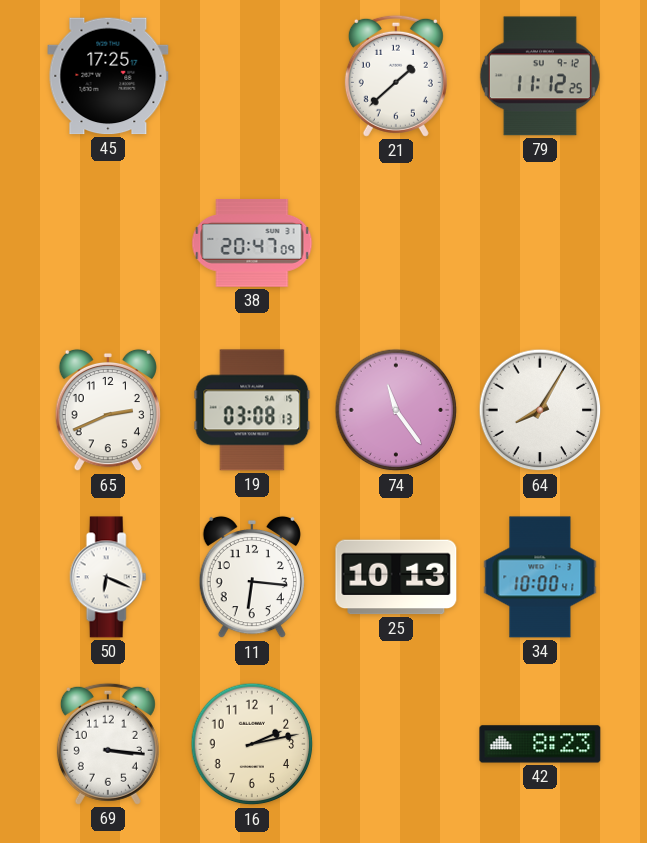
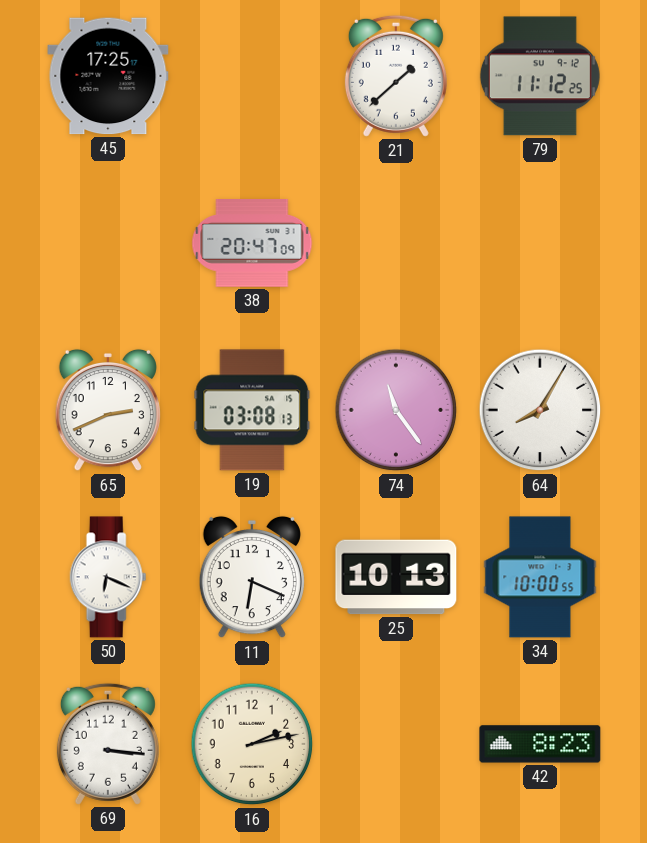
11: 6:16 -> 6:19
34: 10:00:41 -> 10:00:55
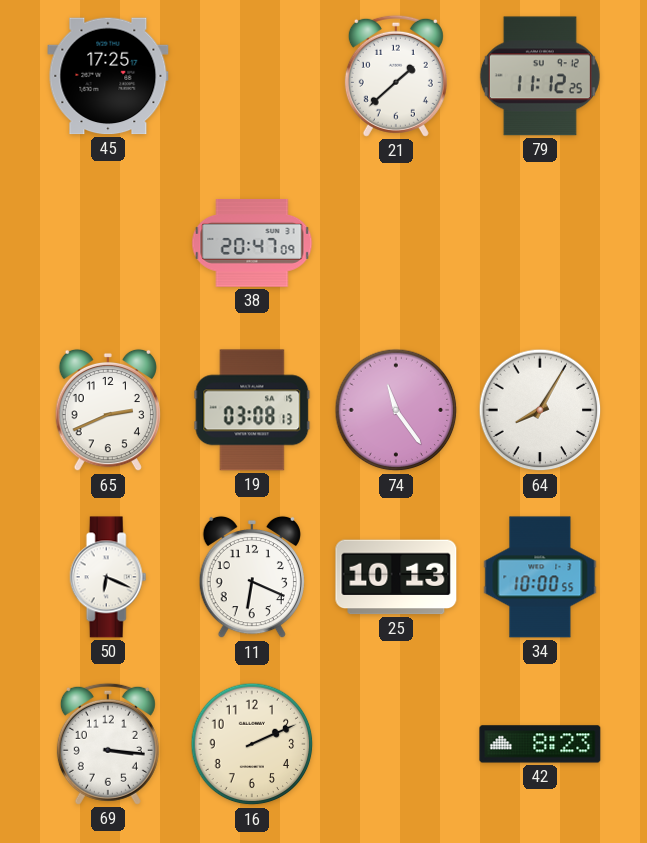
16: 2:13 -> 2:11
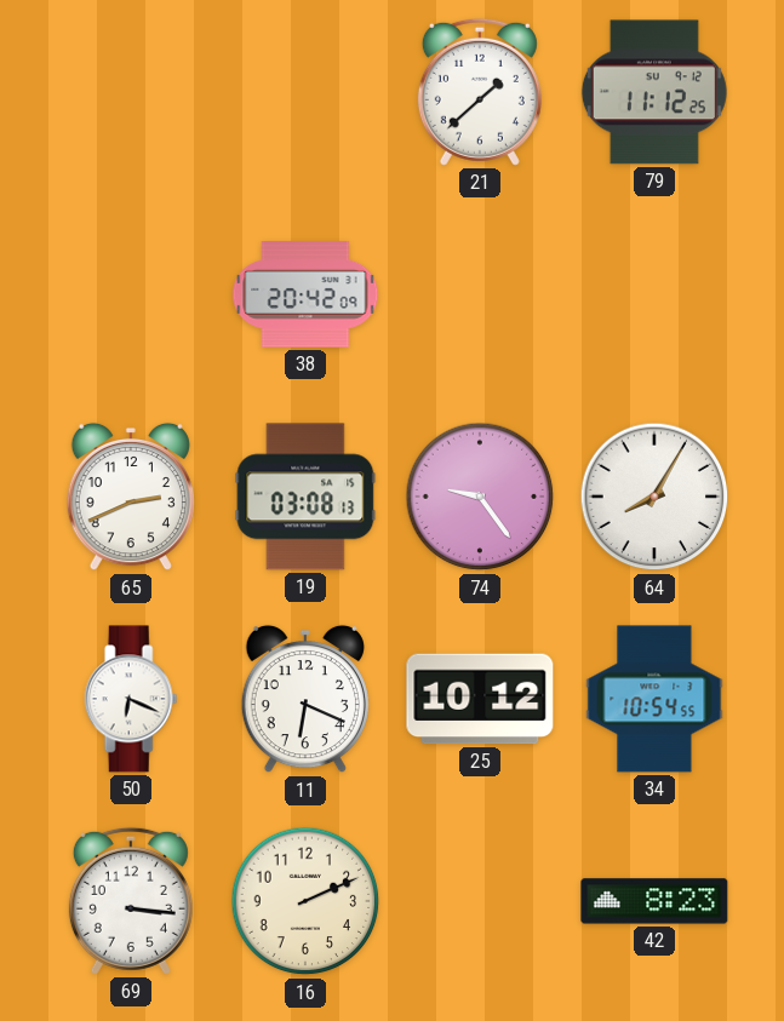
45: 17:25 -> none
38: 20:47 -> 20:42
74: 11:24 -> 9:24
25: 10:13 -> 10:12
34: 10:00 -> 10:54
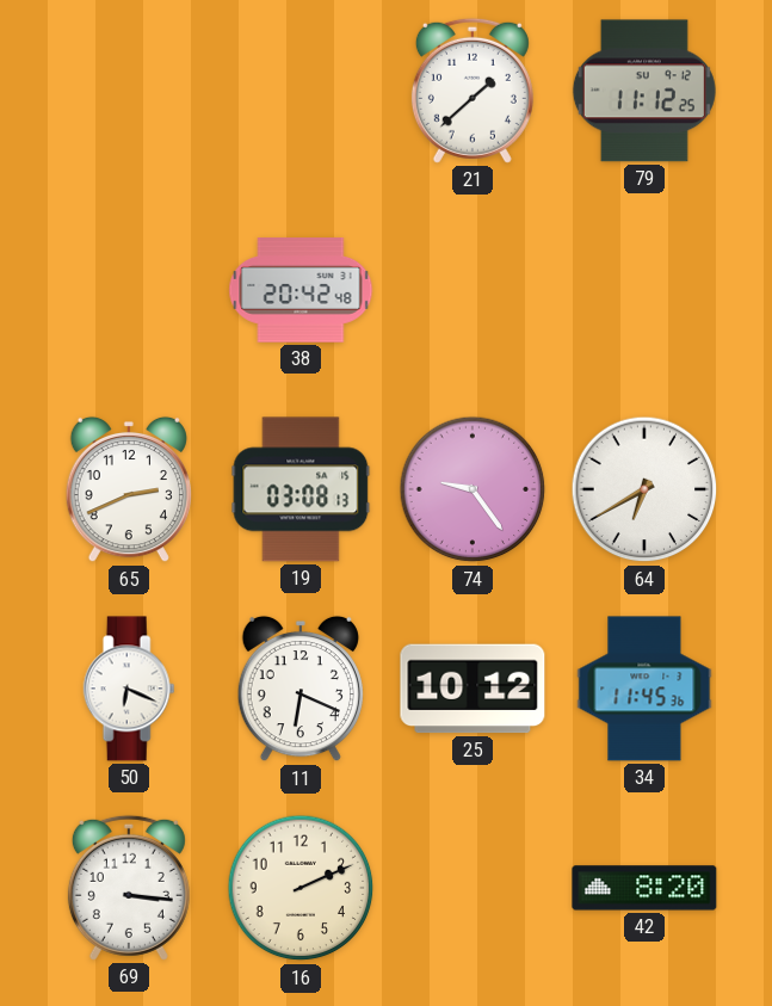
38: 20:42:09 -> 20:42:48
64: 8:05 -> 6:40
34: 10:54 -> 11:45
42: 8:23 -> 8:20
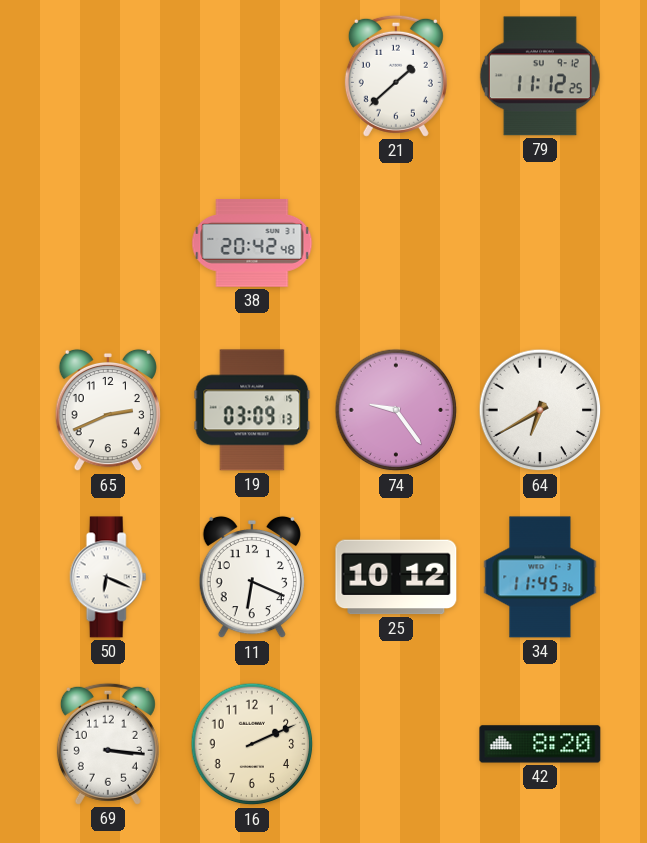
19: 03:08 -> 03:09
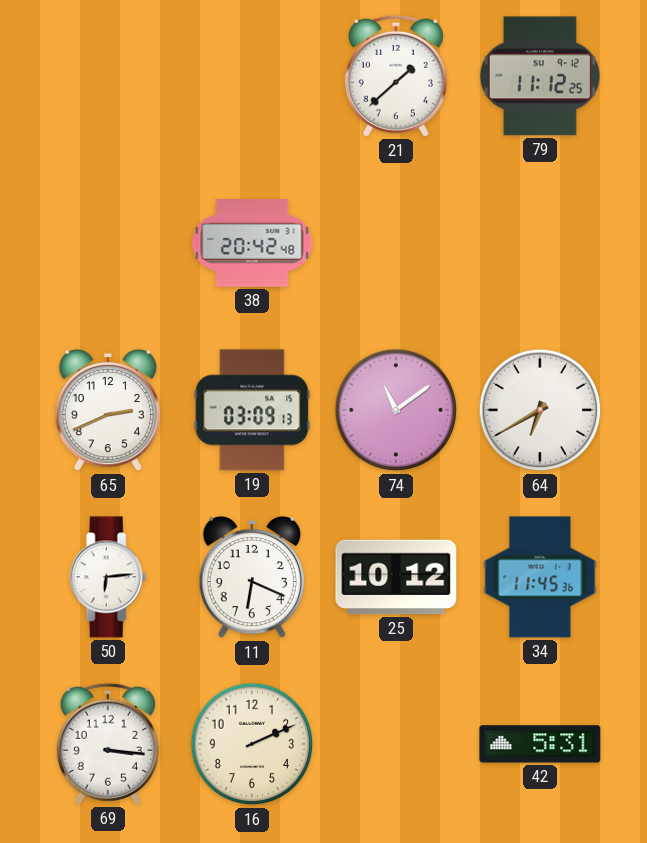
74: 9:24 -> 11:09
50: 6:19 -> 6:14
42: 8:20 -> 5:31
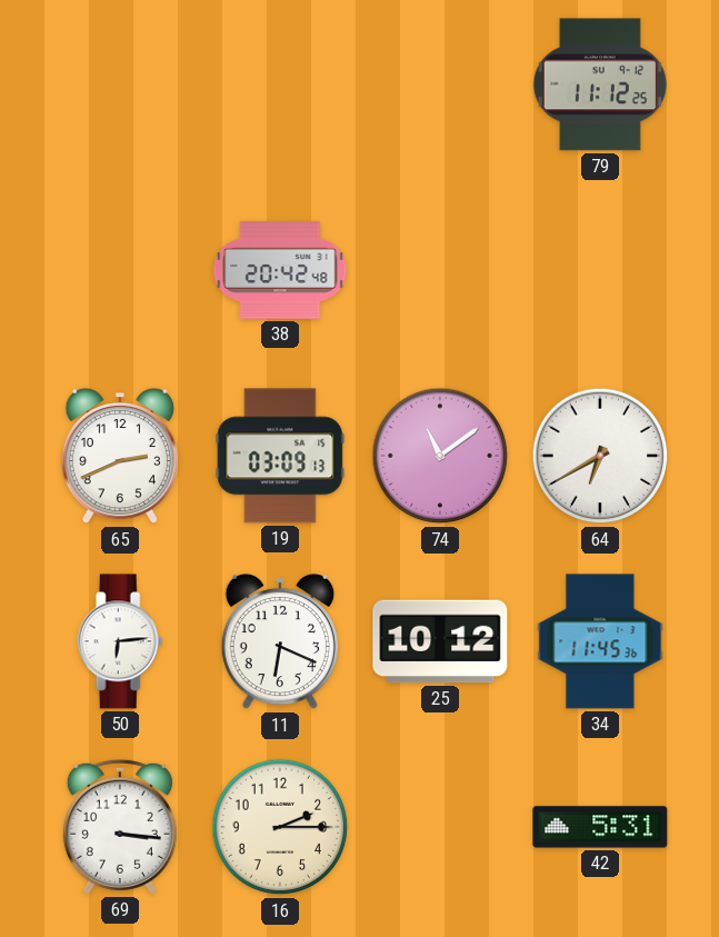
21: 1:38 -> none
16: 2:11 -> 2:15
